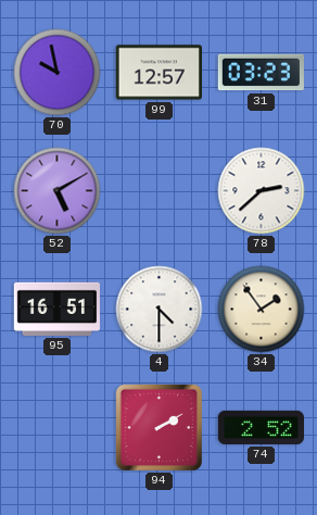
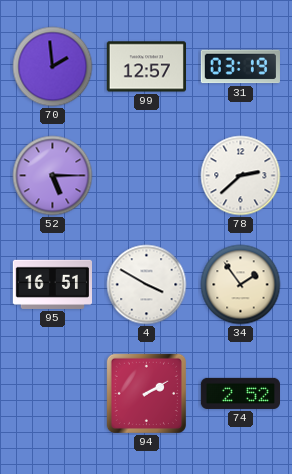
70: 9:58 -> 1:59
31: 03:23 -> 03:19
52: 5:10 -> 5:15
4: 4:30 -> 3:50
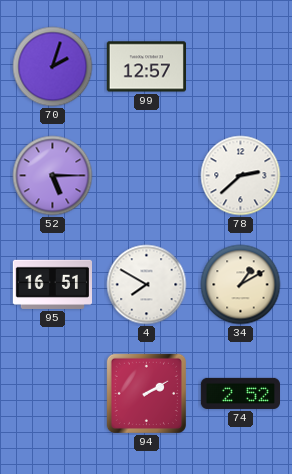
70: 1:59 -> 2:03
31: 03:19 -> none
4: 3:50 -> 7:50
34: 1:54 -> 1:10
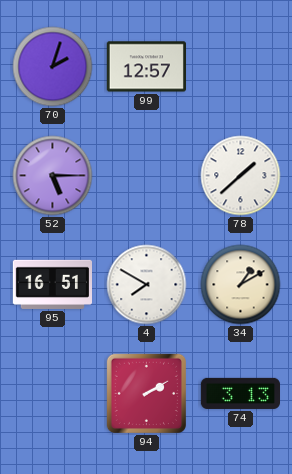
78: 2:38 -> 1:38
74: 2:52 -> 3:13
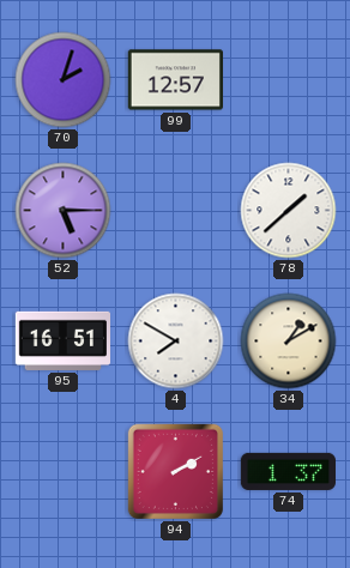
74: 3:13 -> 1:37
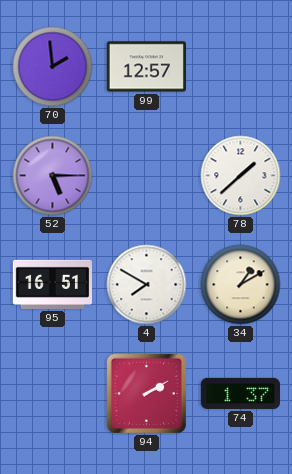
70: 2:03 -> 1:59
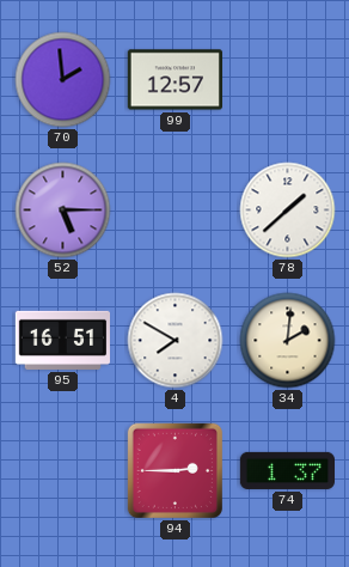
34: 1:10 -> 2:01
94: 2:10 -> 2:45
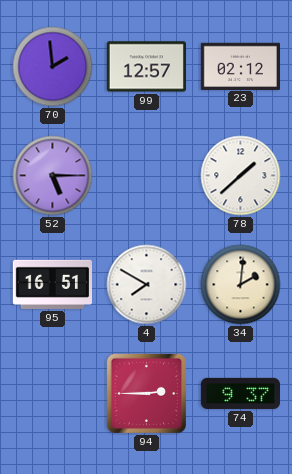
23: none -> 02:12
74: 1:37 -> 9:37
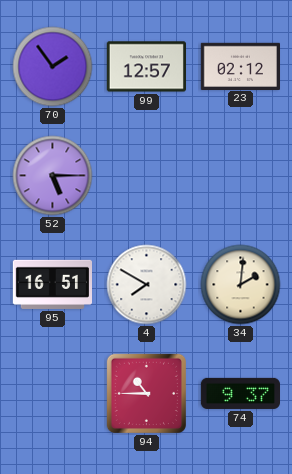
70: 1:59 -> 1:54
78: 1:38 -> none
94: 2:45 -> 10:45
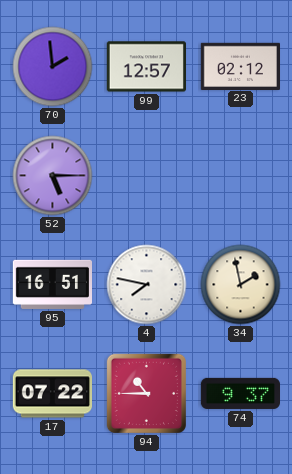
70: 1:54 -> 1:59
4: 7:50 -> 7:47
34: 2:01 -> 1:58
17: none -> 07:22
